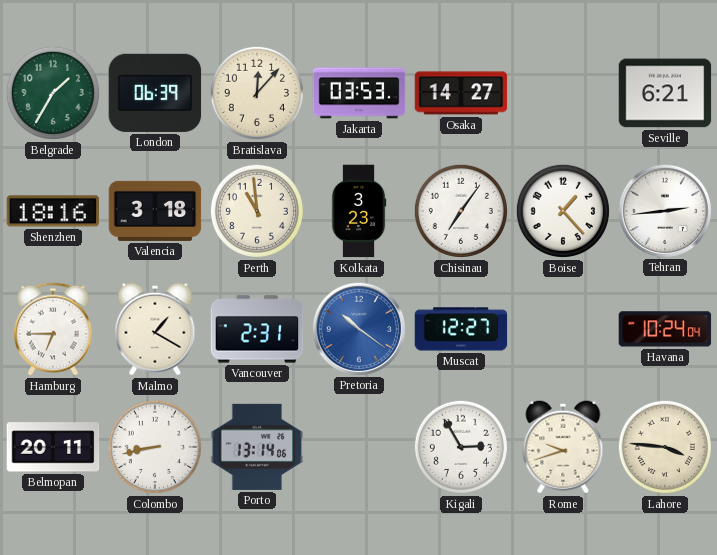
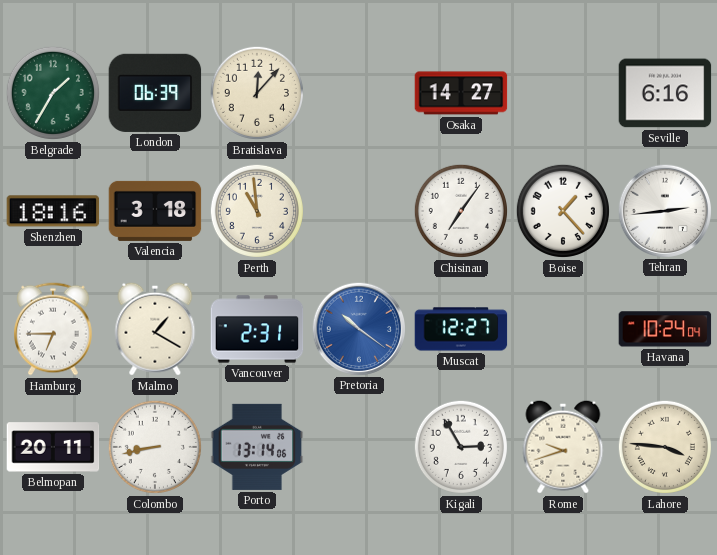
Jakarta: 03:53 -> none
Seville: 6:21 -> 6:16
Kolkata: 3:23 -> none
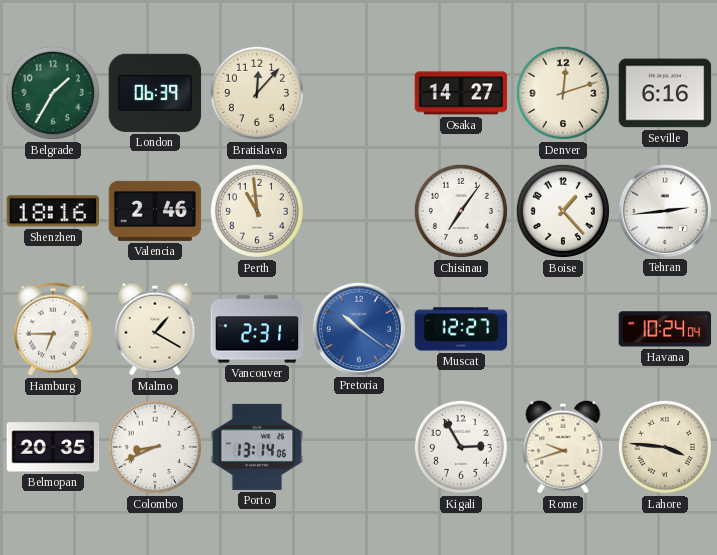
Denver: none -> 12:12
Valencia: 3:18 -> 2:46
Belmopan: 20:11 -> 20:35
Colombo: 8:43 -> 8:41
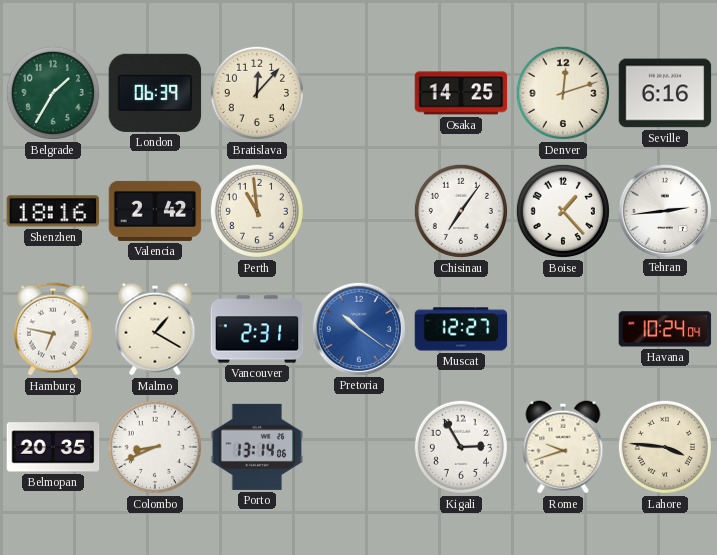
Osaka: 14:27 -> 14:25
Valencia: 2:46 -> 2:42
Hamburg: 6:45 -> 6:47
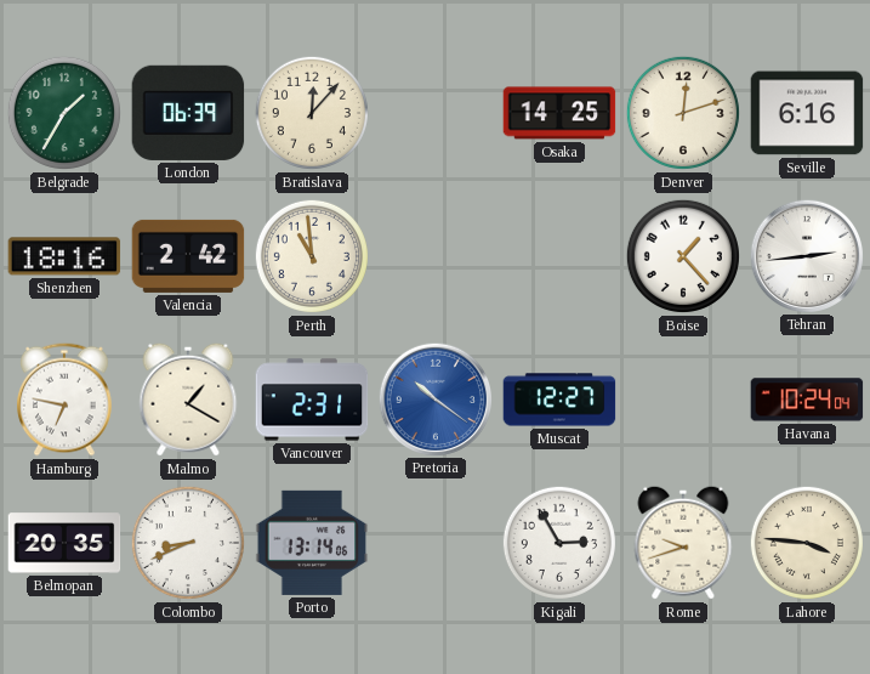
Chisinau: 7:06 -> none
